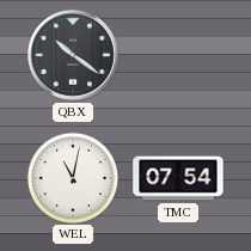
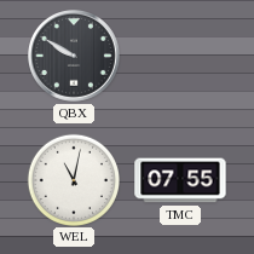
QBX: 10:21 -> 9:50
TMC: 07:54 -> 07:55
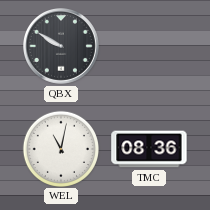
TMC: 07:55 -> 08:36
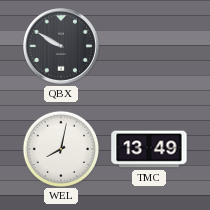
WEL: 11:02 -> 8:02
TMC: 08:36 -> 13:49
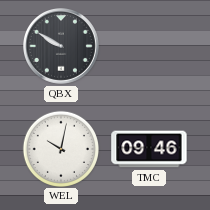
WEL: 8:02 -> 10:02
TMC: 13:49 -> 09:46
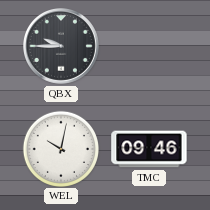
QBX: 9:50 -> 9:45
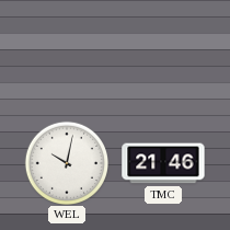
QBX: 9:45 -> none
TMC: 09:46 -> 21:46
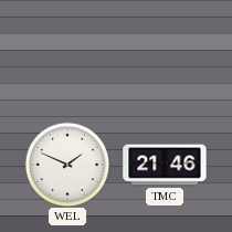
WEL: 10:02 -> 1:49
